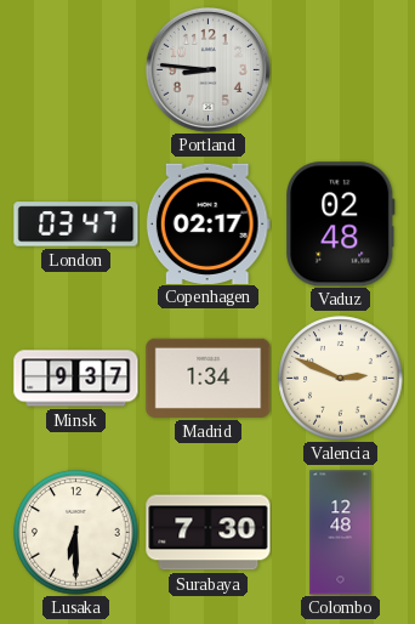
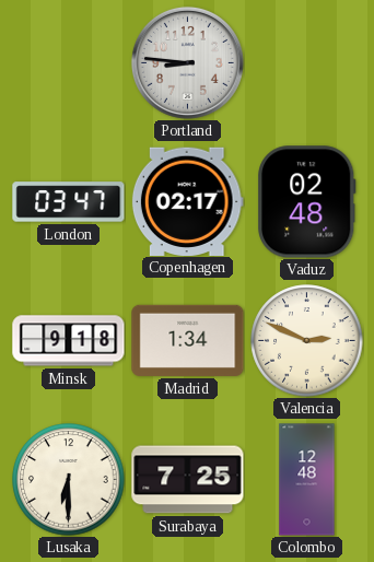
Minsk: 9:37 -> 9:18
Surabaya: 7:30 -> 7:25
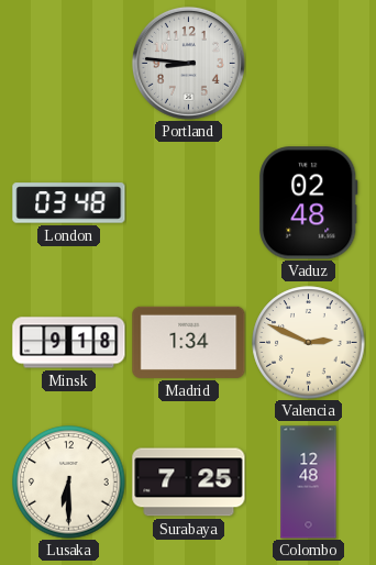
London: 03:47 -> 03:48
Copenhagen: 02:17 -> none
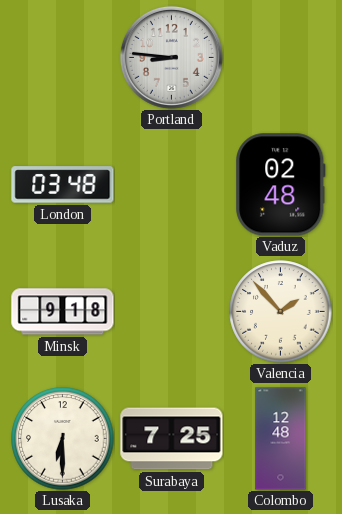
Madrid: 1:34 -> none
Valencia: 2:49 -> 1:53
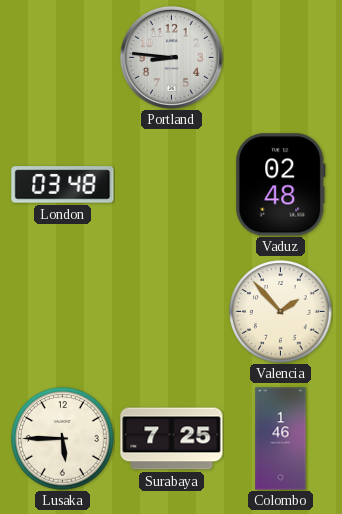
Minsk: 9:18 -> none
Lusaka: 6:30 -> 5:45
Colombo: 12:48 -> 1:46
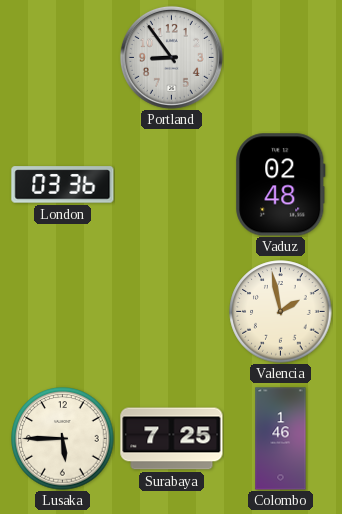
Portland: 8:46 -> 8:54
London: 03:48 -> 03:36
Valencia: 1:53 -> 1:58
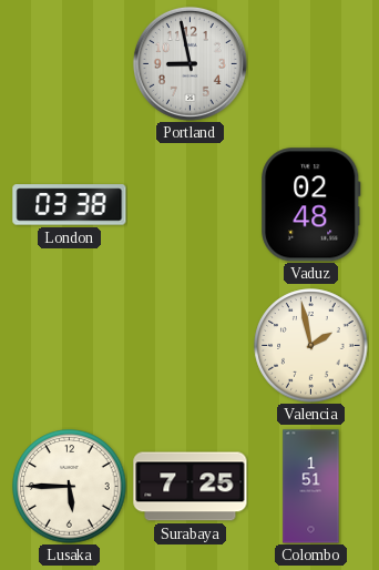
Portland: 8:54 -> 8:58
London: 03:36 -> 03:38
Colombo: 1:46 -> 1:51
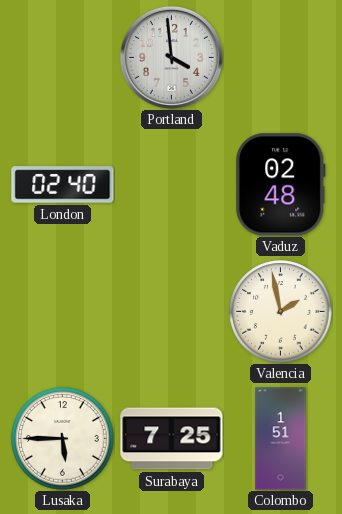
Portland: 8:58 -> 3:59
London: 03:38 -> 02:40
